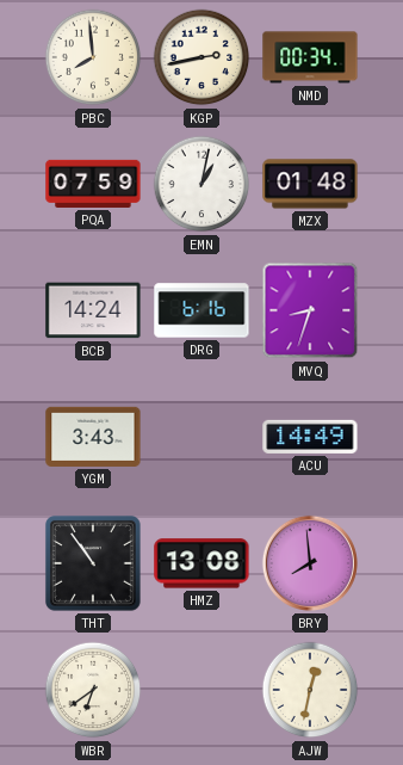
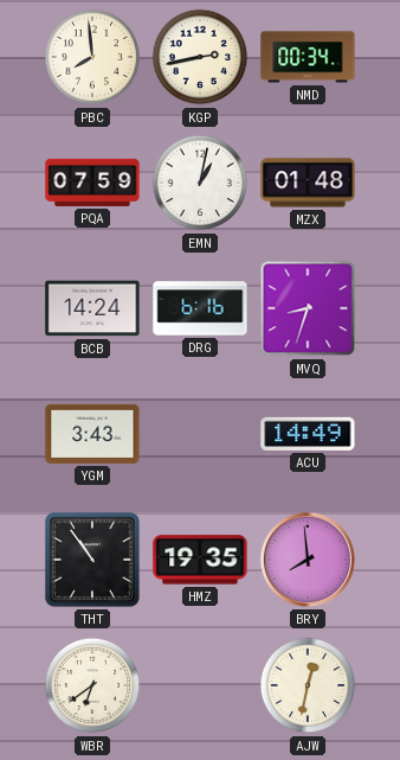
HMZ: 13:08 -> 19:35
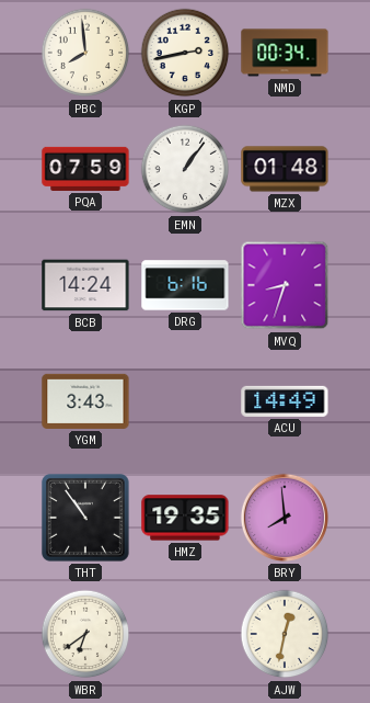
EMN: 1:02 -> 1:06
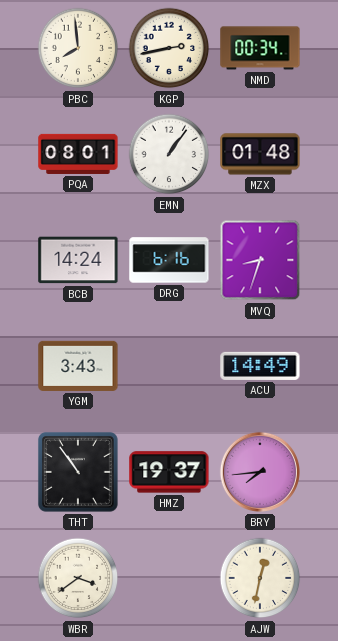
PQA: 07:59 -> 08:01
HMZ: 19:35 -> 19:37
BRY: 7:59 -> 7:44
WBR: 6:39 -> 3:39
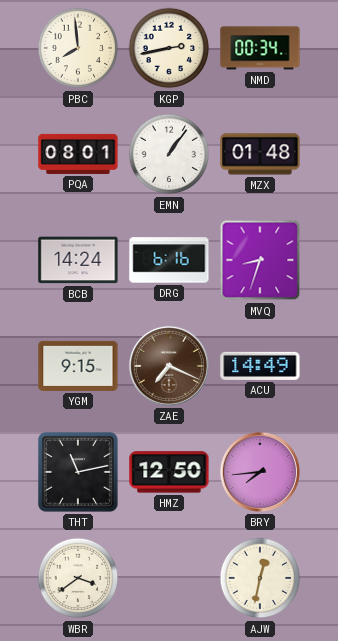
YGM: 3:43 -> 9:15
ZAE: none -> 7:19
THT: 10:54 -> 11:13
HMZ: 19:37 -> 12:50
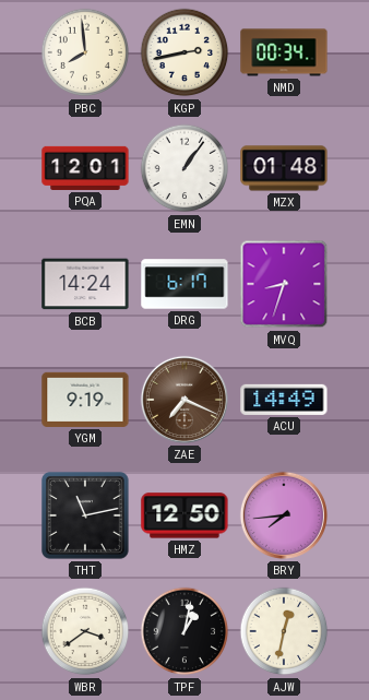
PQA: 08:01 -> 12:01
DRG: 6:16 -> 6:17
YGM: 9:15 -> 9:19
TPF: none -> 1:02
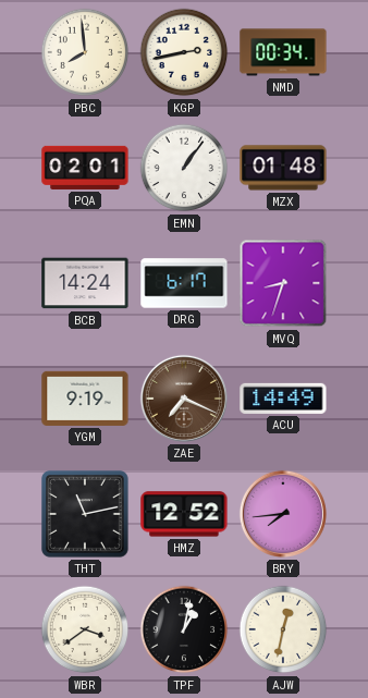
PQA: 12:01 -> 02:01
HMZ: 12:50 -> 12:52
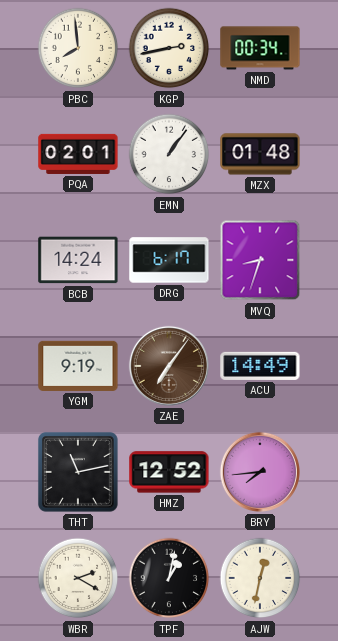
ZAE: 7:19 -> 7:06
WBR: 3:39 -> 2:20
